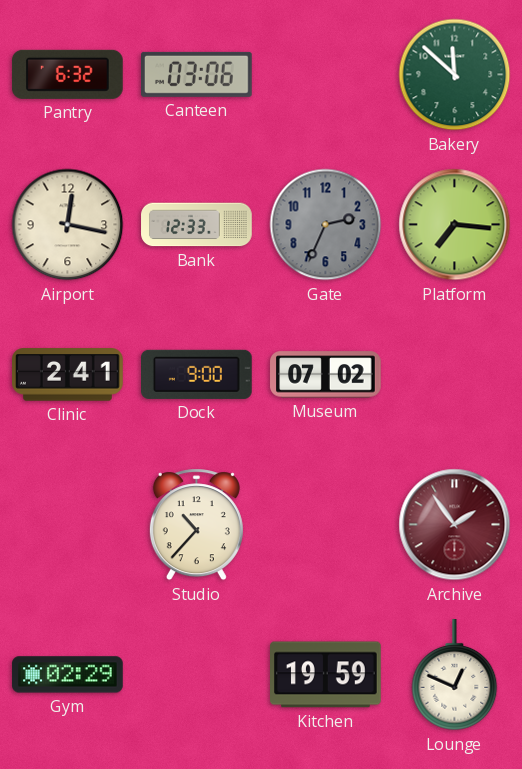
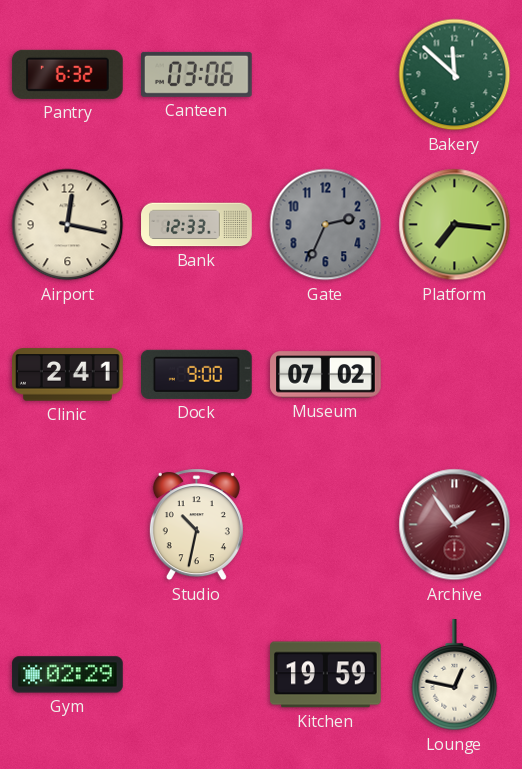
Studio: 10:37 -> 10:32
Lounge: 12:49 -> 12:47
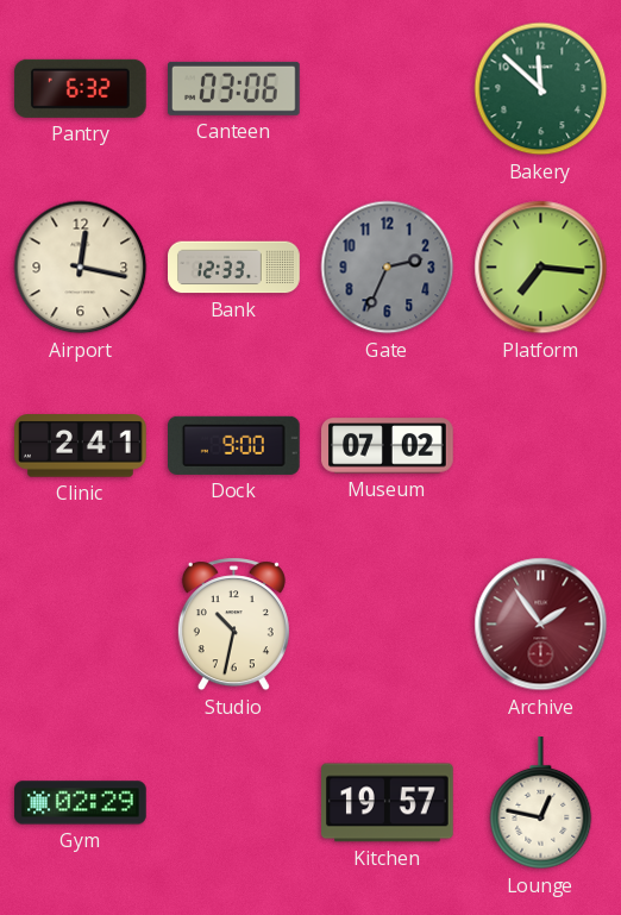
Kitchen: 19:59 -> 19:57
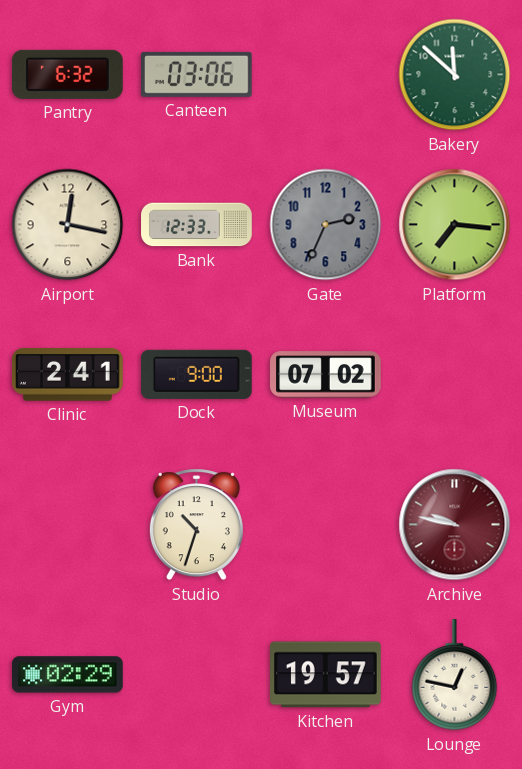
Studio: 10:32 -> 10:33
Archive: 1:54 -> 9:47
